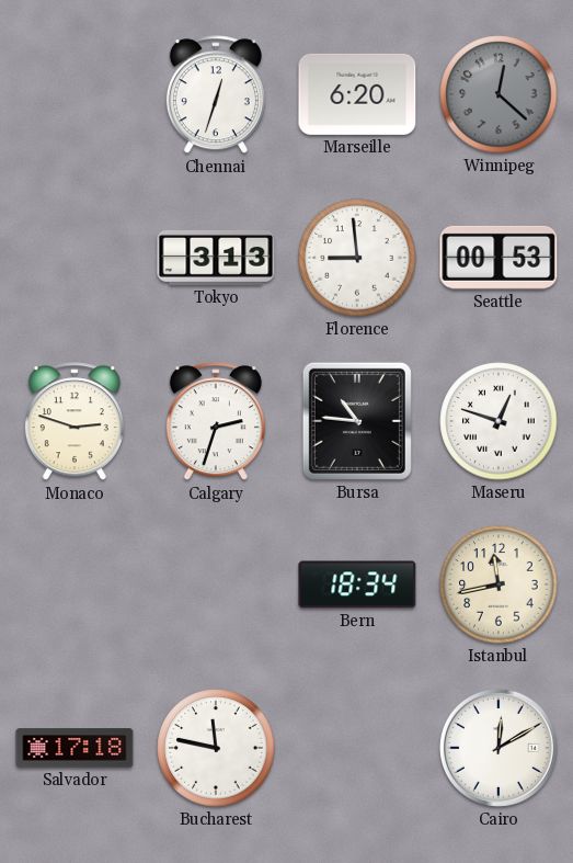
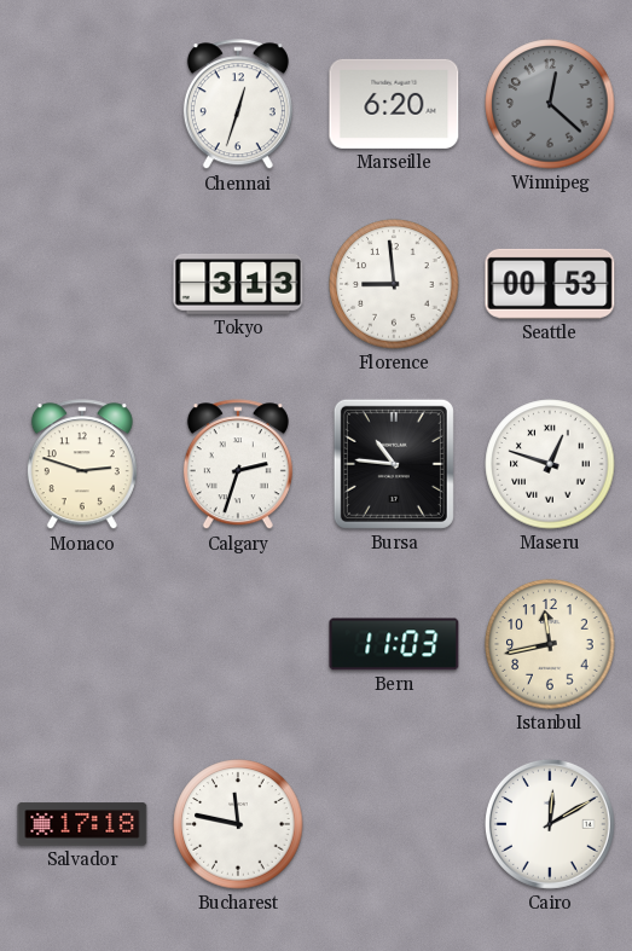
Bern: 18:34 -> 11:03
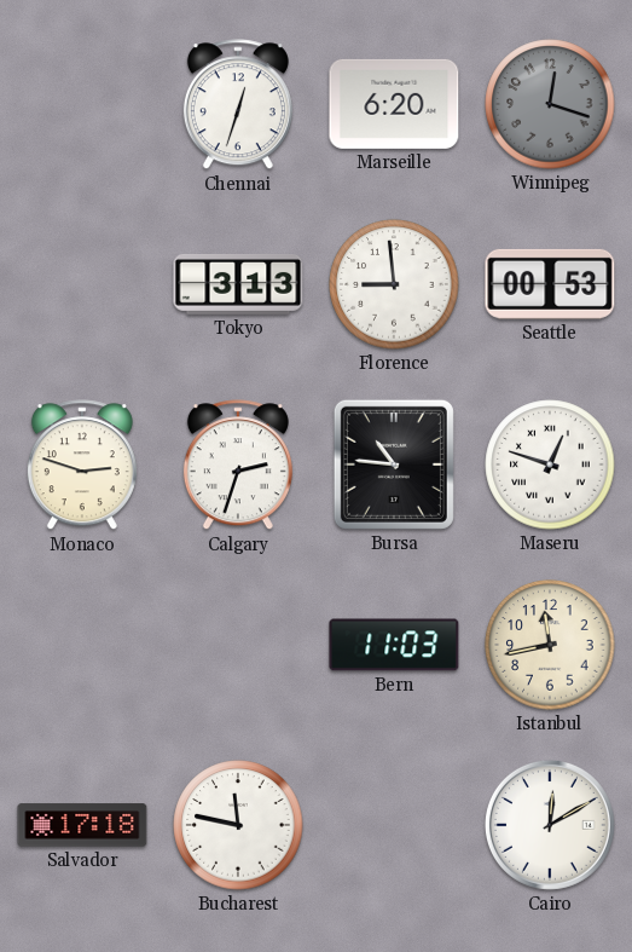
Winnipeg: 12:22 -> 12:18
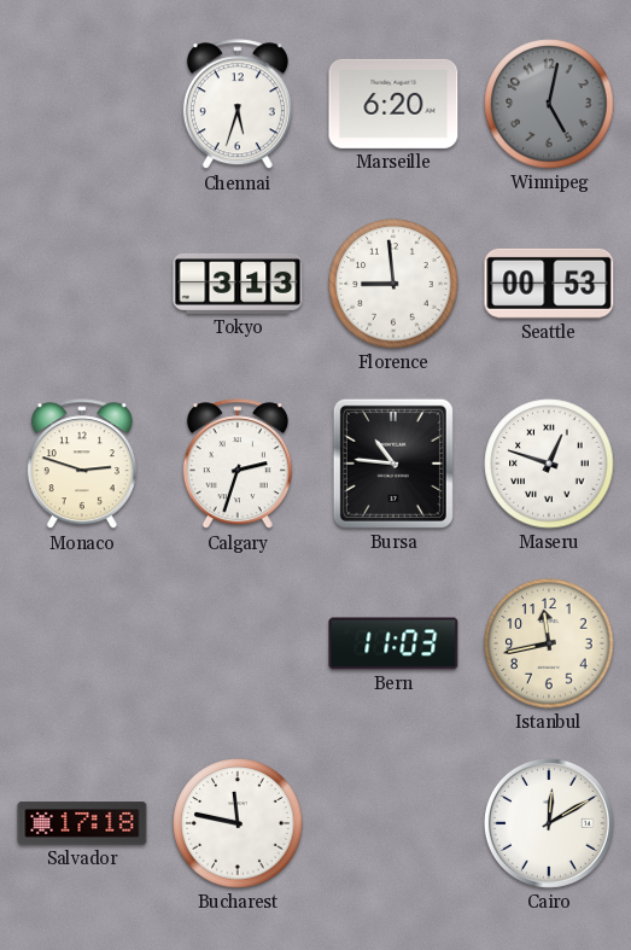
Chennai: 12:33 -> 5:33
Winnipeg: 12:18 -> 5:02
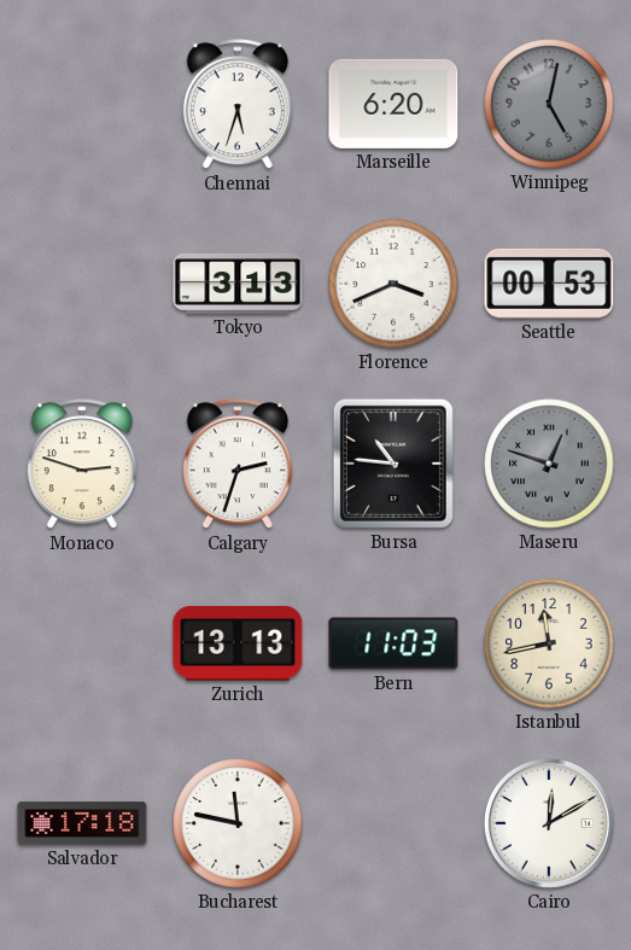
Florence: 8:59 -> 3:41
Maseru dial: white -> grey
Zurich: none -> 13:13
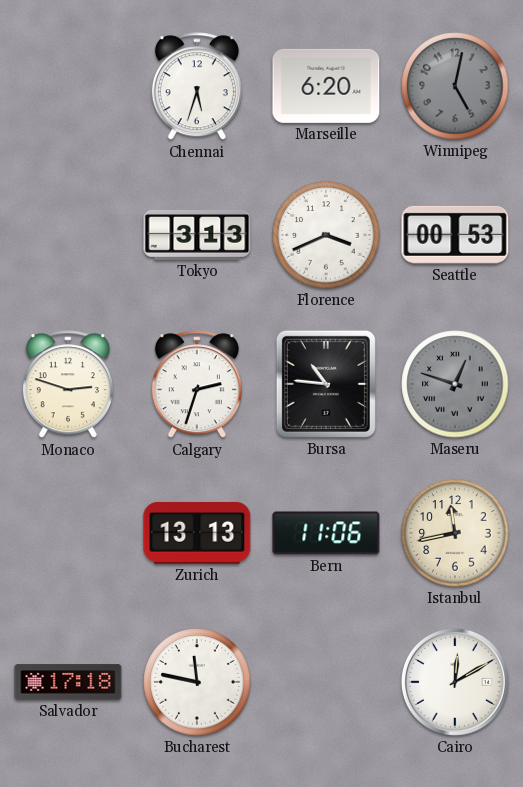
Bern: 11:03 -> 11:06
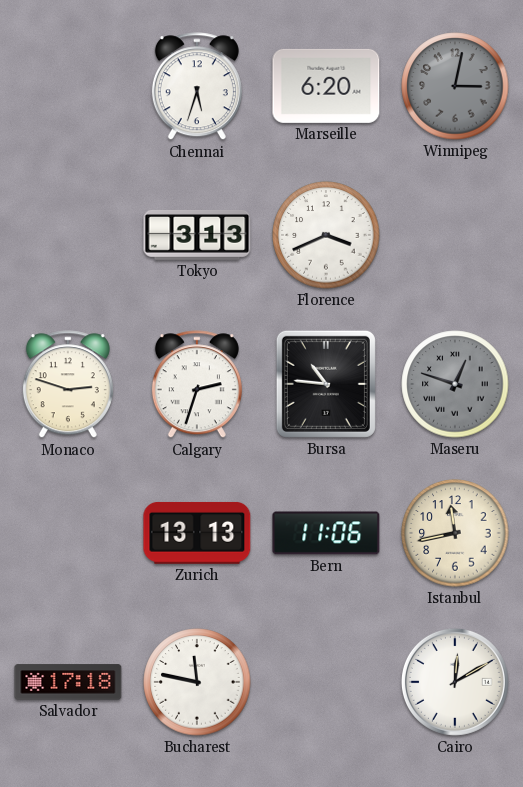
Winnipeg: 5:02 -> 3:02
Seattle: 00:53 -> none
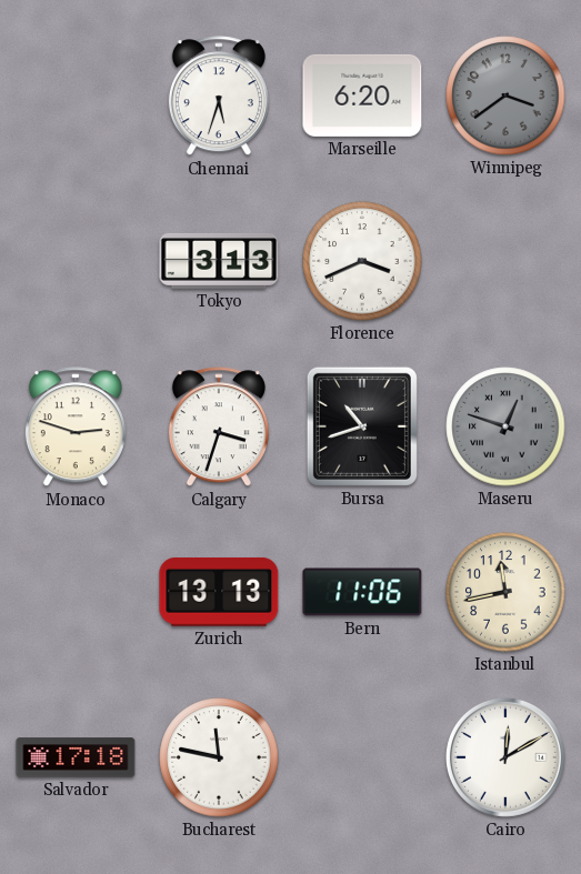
Winnipeg: 3:02 -> 3:39
Calgary: 2:33 -> 3:33
Bursa: 10:46 -> 10:42
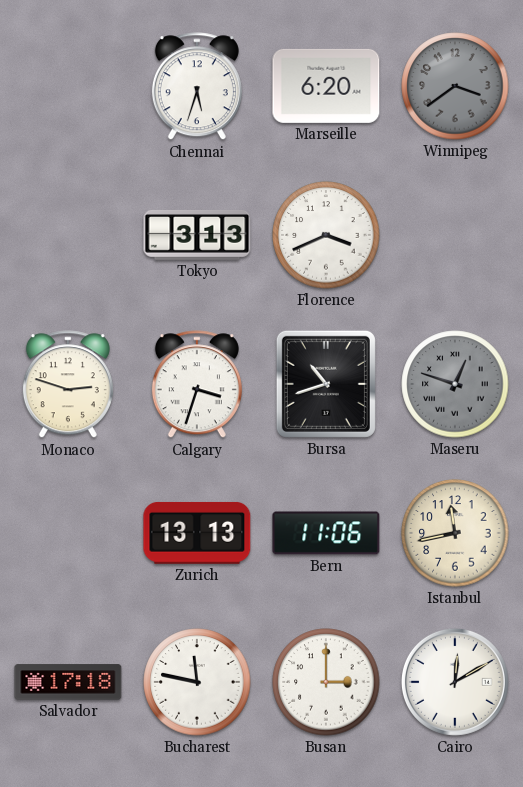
Busan: none -> 3:00
